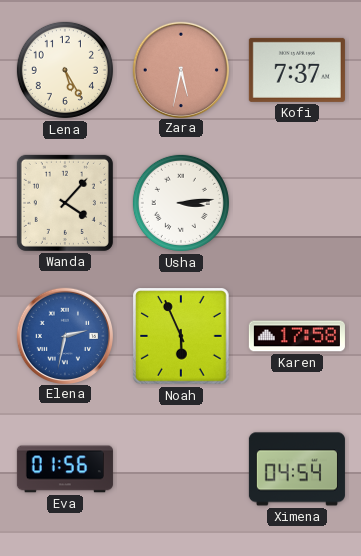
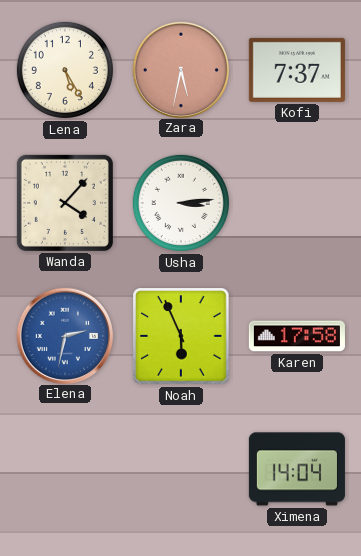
Eva: 01:56 -> none
Ximena: 04:54 -> 14:04
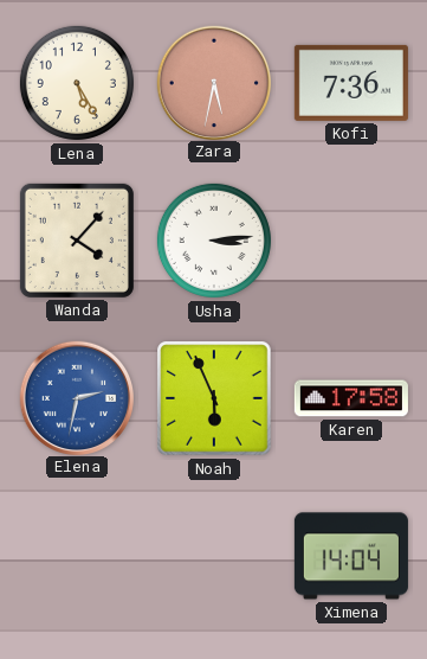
Kofi: 7:37 -> 7:36
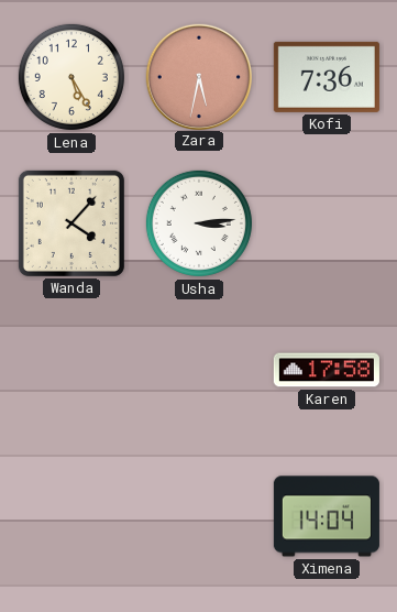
Elena: 2:32 -> none
Noah: 5:56 -> none
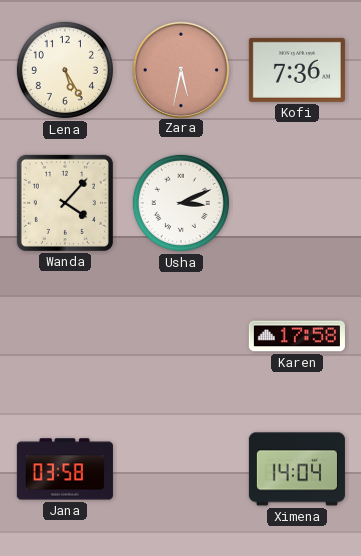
Usha: 3:14 -> 3:11
Jana: none -> 03:58
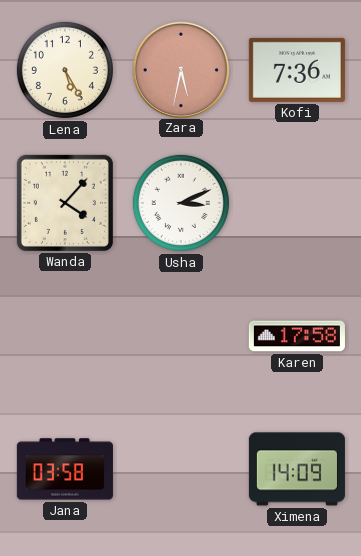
Ximena: 14:04 -> 14:09
